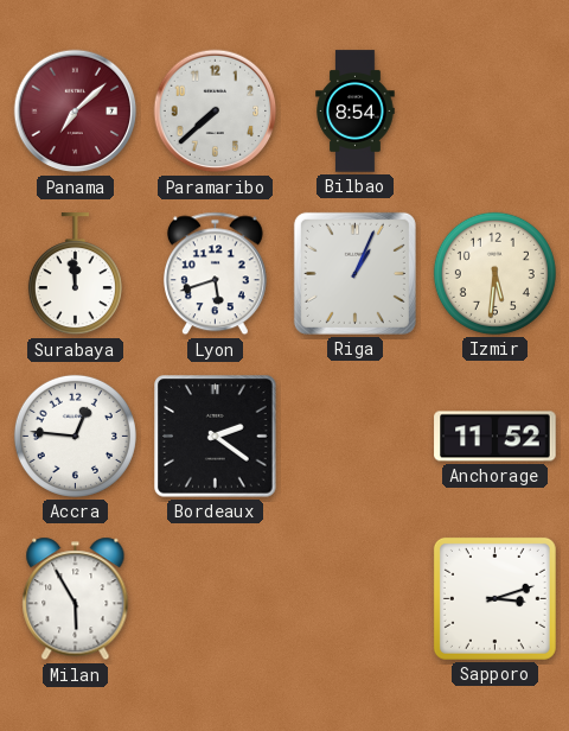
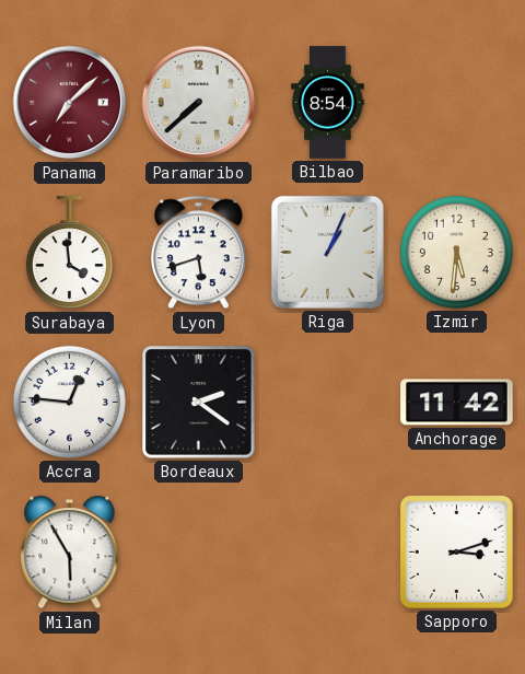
Surabaya: 11:59 -> 3:59
Anchorage: 11:52 -> 11:42
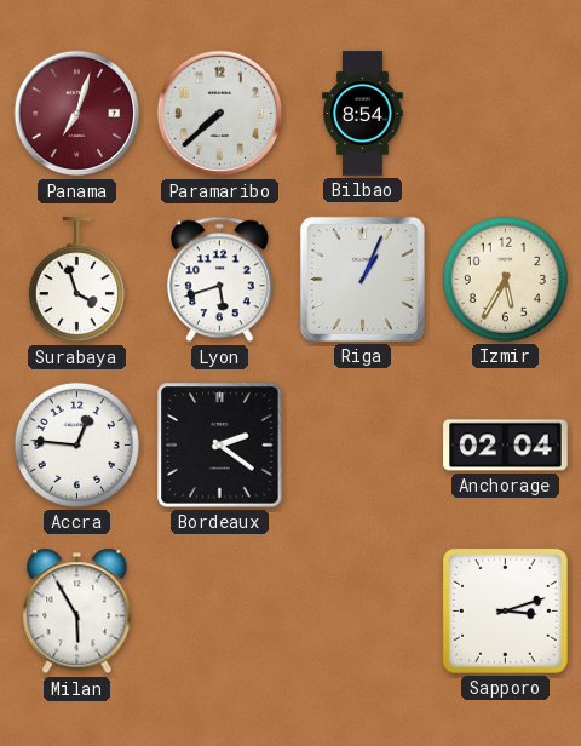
Panama: 7:08 -> 7:03
Surabaya: 3:59 -> 3:57
Izmir: 5:31 -> 5:35
Anchorage: 11:42 -> 02:04
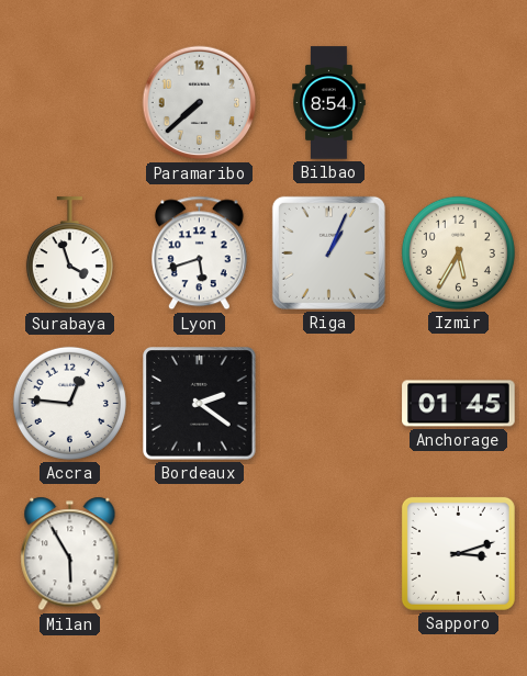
Panama: 7:03 -> none
Anchorage: 02:04 -> 01:45
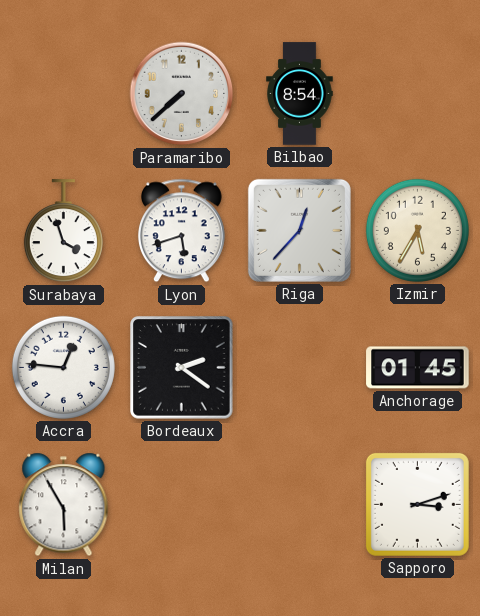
Riga: 1:04 -> 12:37
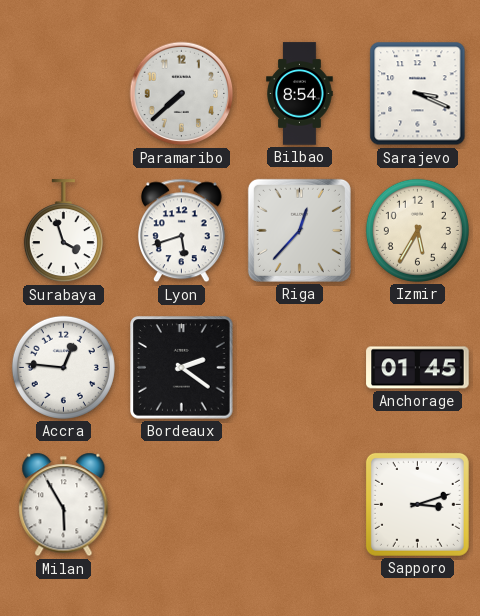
Sarajevo: none -> 3:19
